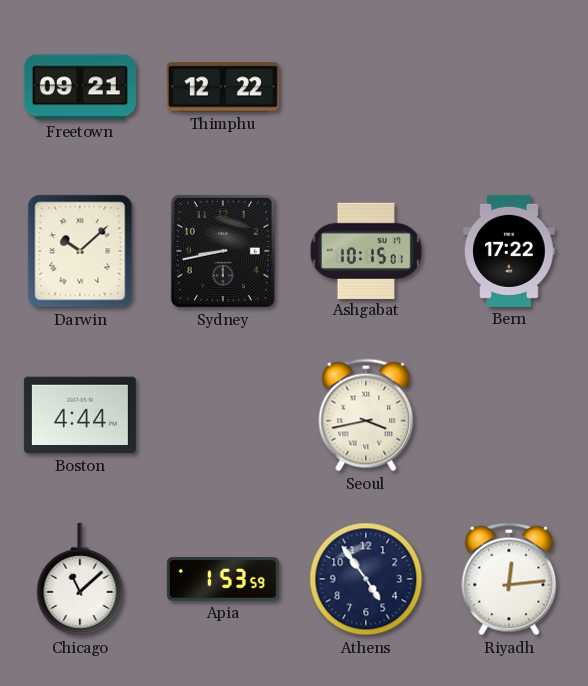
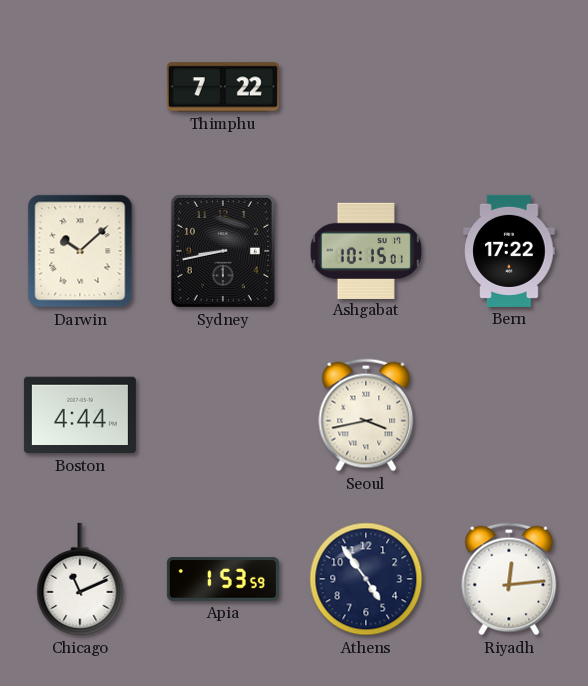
Freetown: 09:21 -> none
Thimphu: 12:22 -> 7:22
Chicago: 11:08 -> 11:11
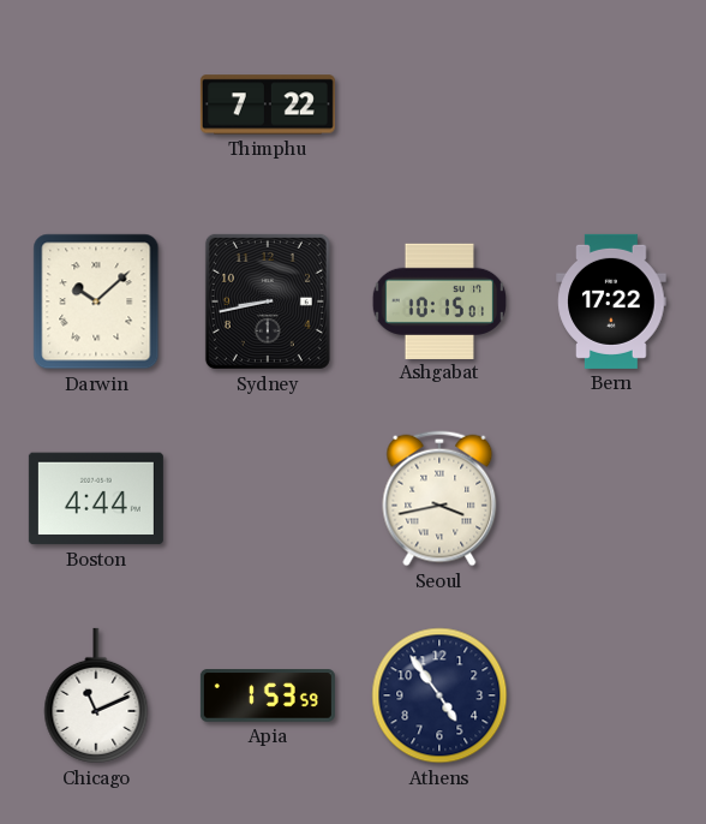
Riyadh: 12:14 -> none
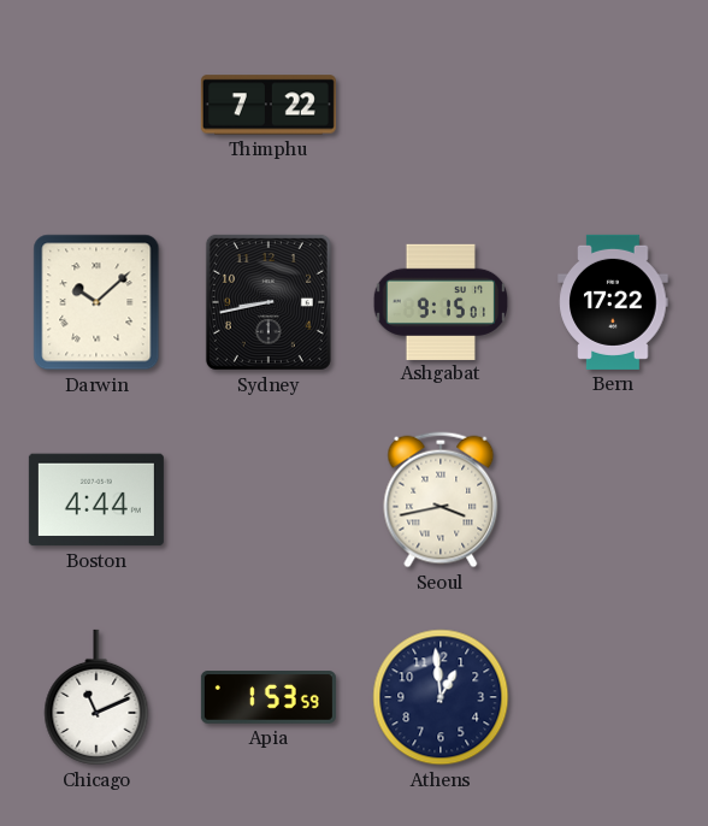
Ashgabat: 10:15 -> 9:15
Athens: 4:54 -> 12:59
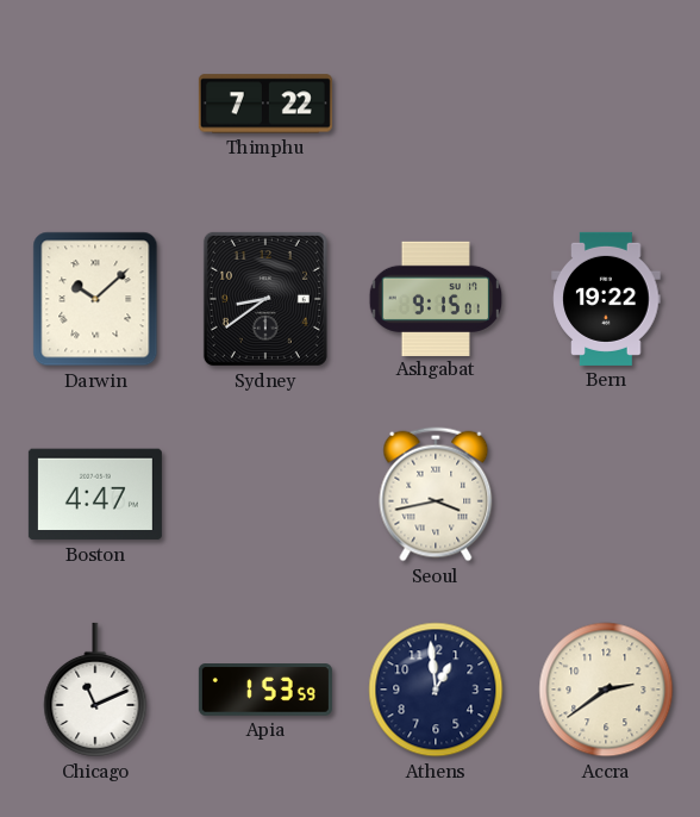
Sydney: 8:43 -> 8:39
Bern: 17:22 -> 19:22
Boston: 4:44 -> 4:47
Accra: none -> 2:39
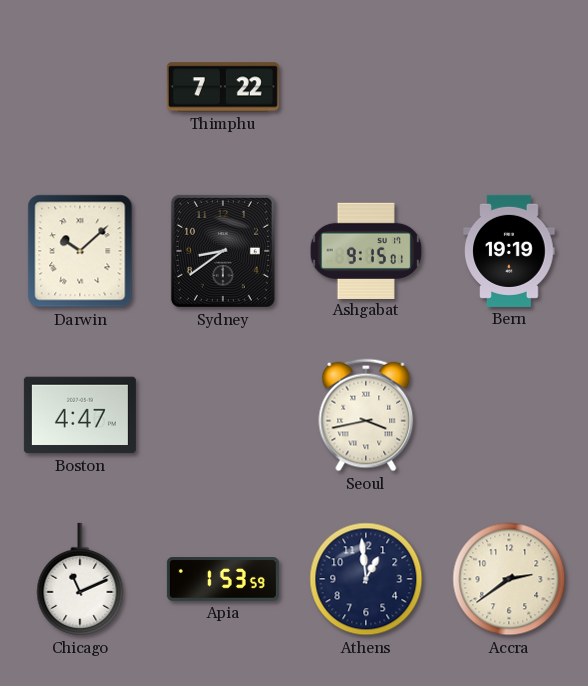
Bern: 19:22 -> 19:19
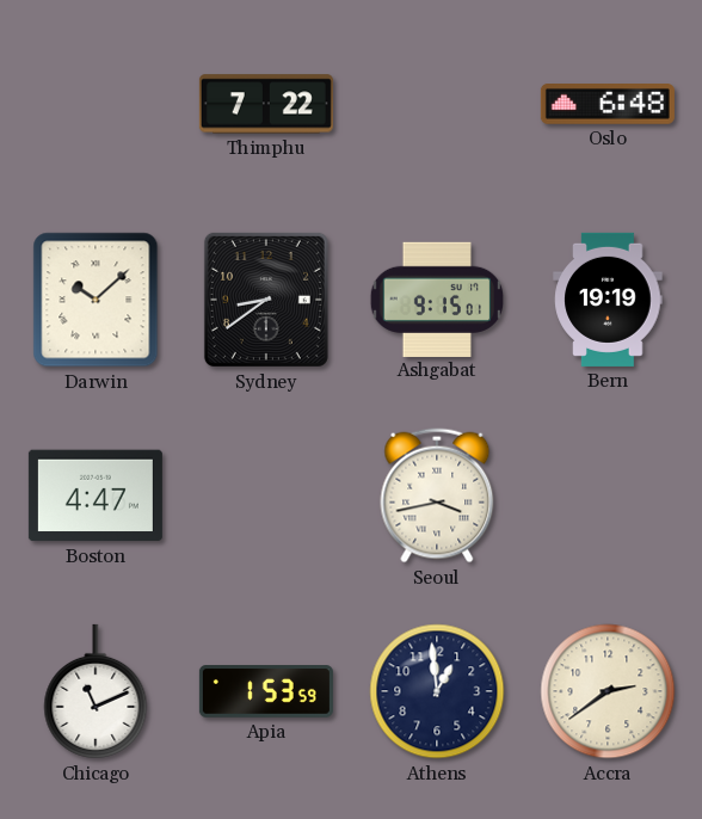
Oslo: none -> 6:48
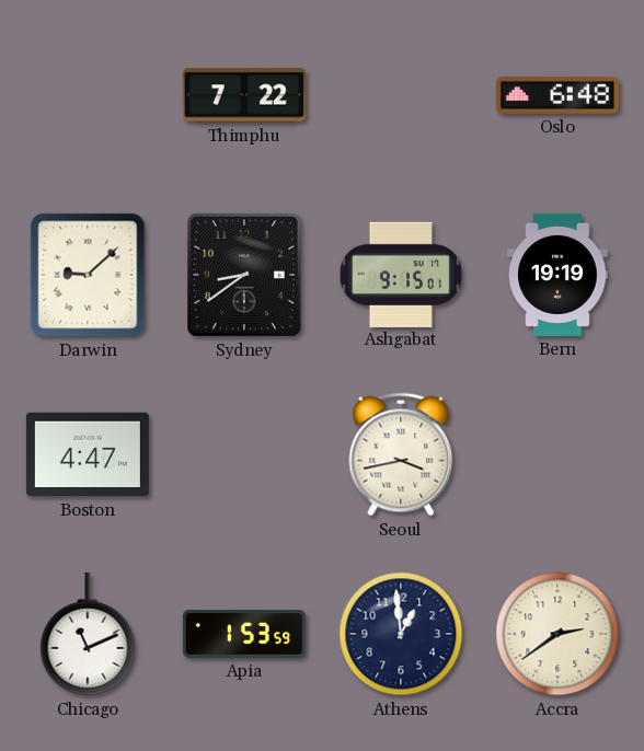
Darwin: 10:08 -> 9:08
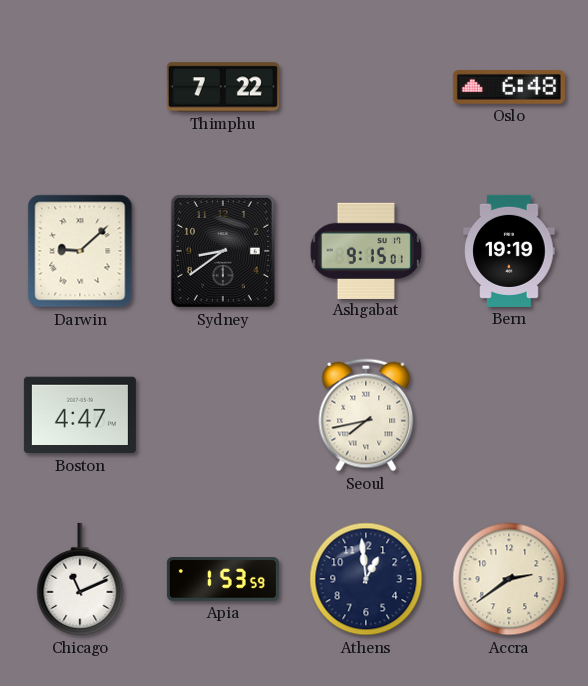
Seoul: 3:43 -> 7:43
